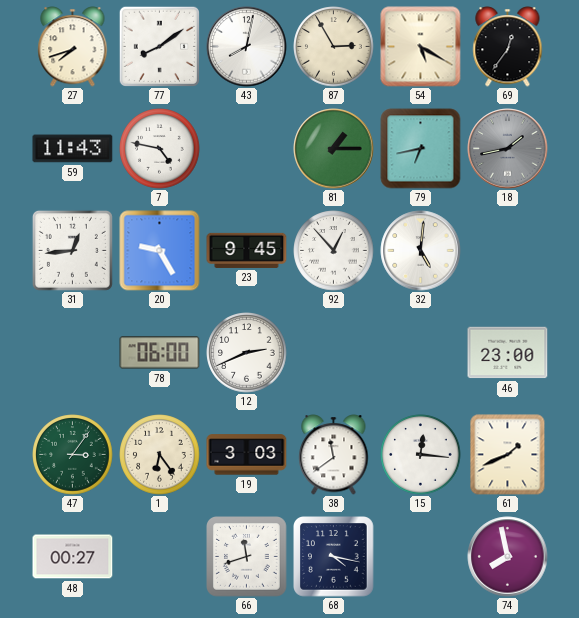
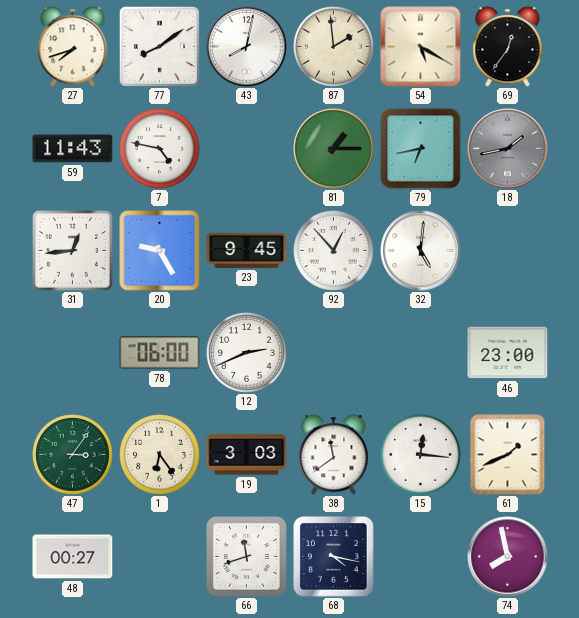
87: 2:55 -> 1:59
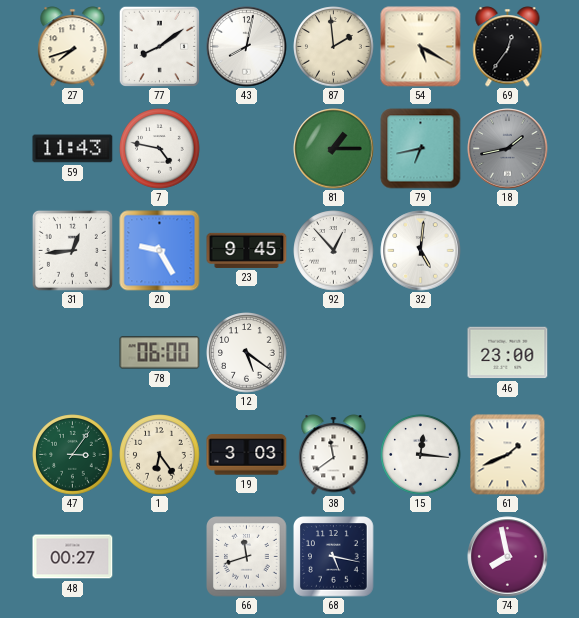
12: 2:41 -> 5:21
68: 4:17 -> 5:17
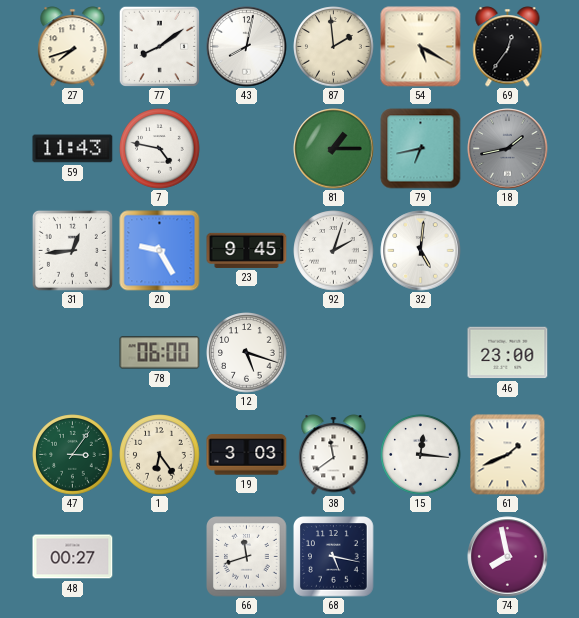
92: 12:53 -> 2:03
12: 5:21 -> 5:18
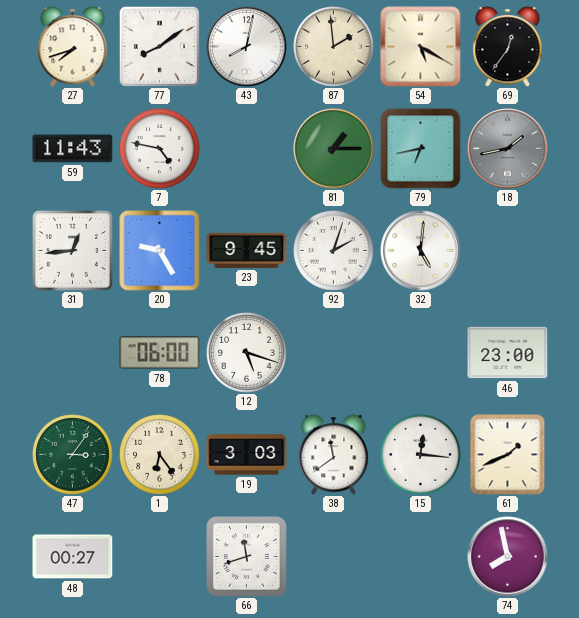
68: 5:17 -> none
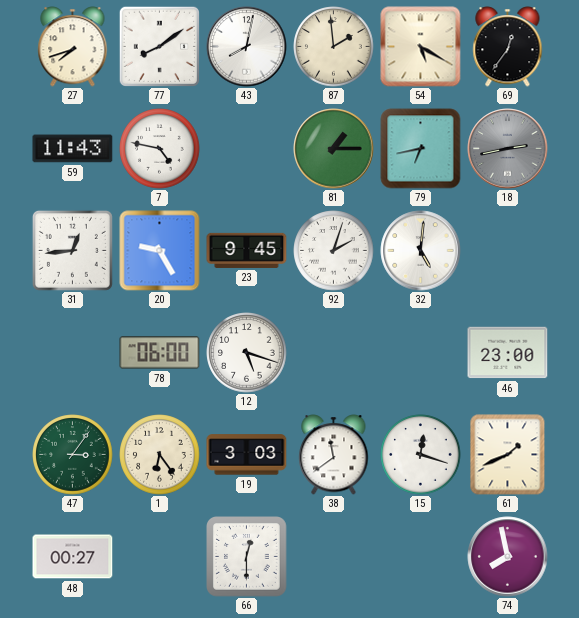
18: 1:43 -> 2:43
15: 12:16 -> 12:18
66: 11:42 -> 12:30
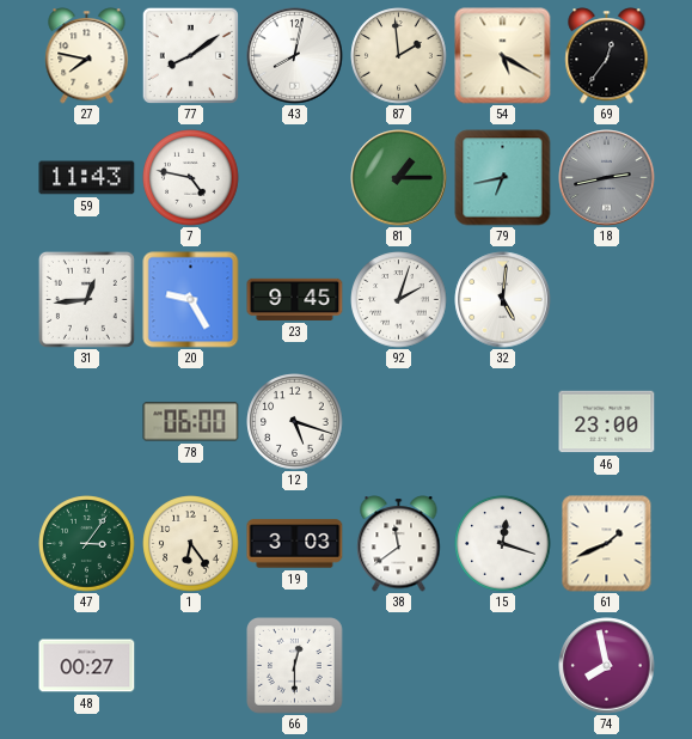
27: 7:42 -> 7:47
